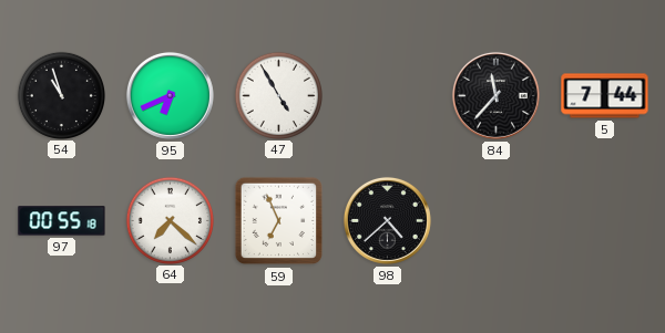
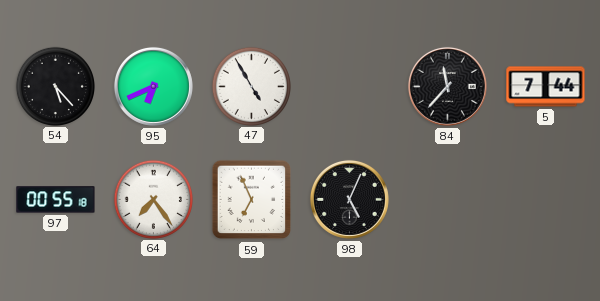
54: 10:57 -> 5:23
64: 7:22 -> 7:24
98: 4:38 -> 5:04
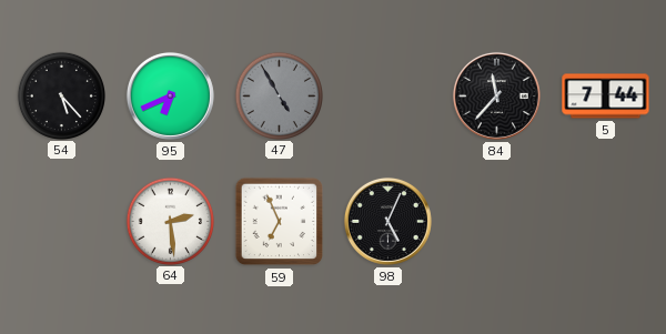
47 dial: white -> grey
97: 00:55 -> none
64: 7:24 -> 2:29
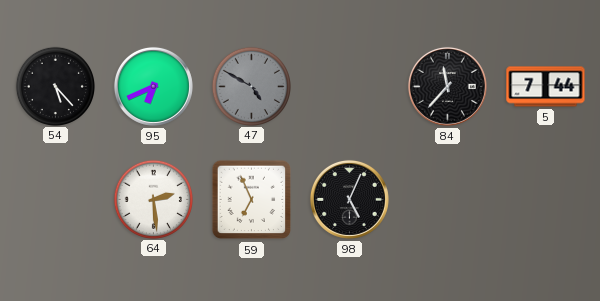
47: 4:55 -> 4:50
